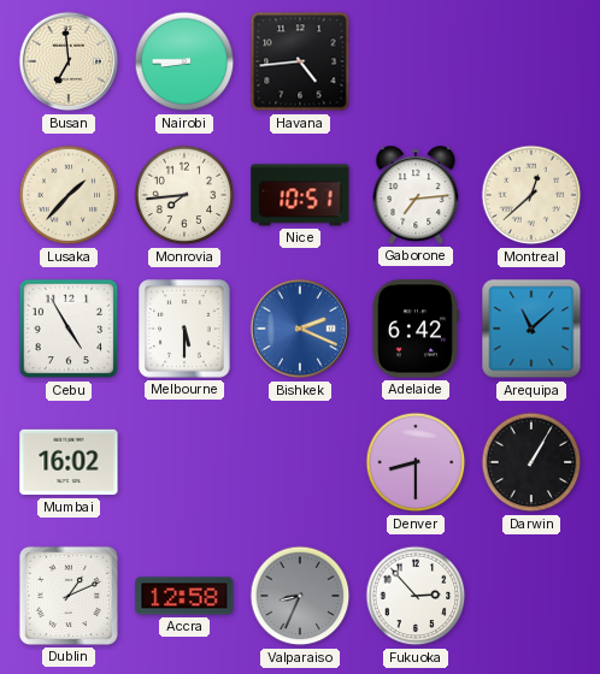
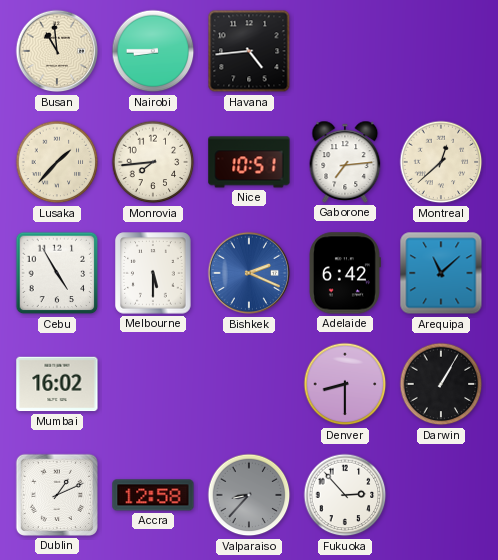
Busan: 6:59 -> 10:59
Valparaiso: 8:34 -> 8:37
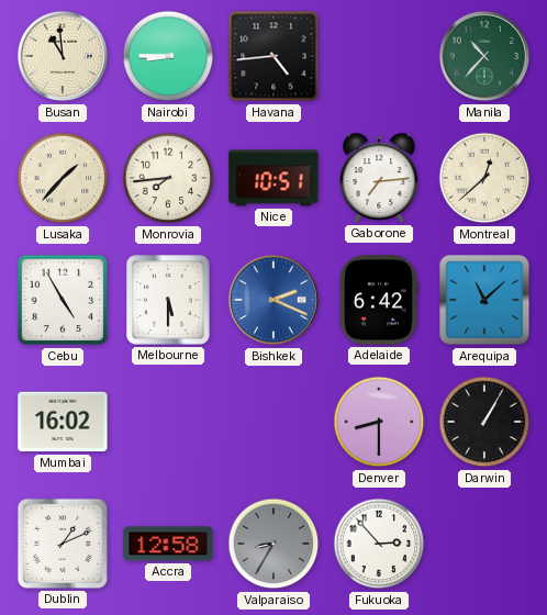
Manila: none -> 10:37
Valparaiso: 8:37 -> 8:35
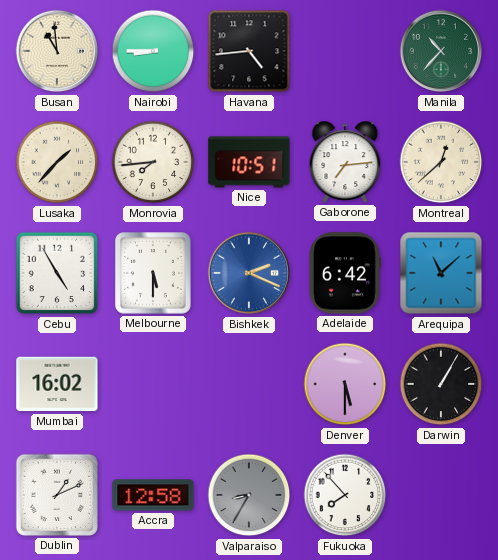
Denver: 8:30 -> 5:30
Fukuoka: 2:53 -> 7:53
